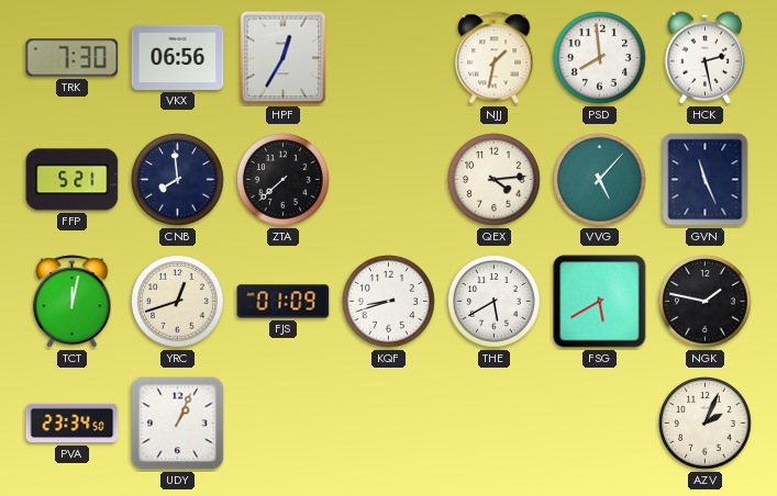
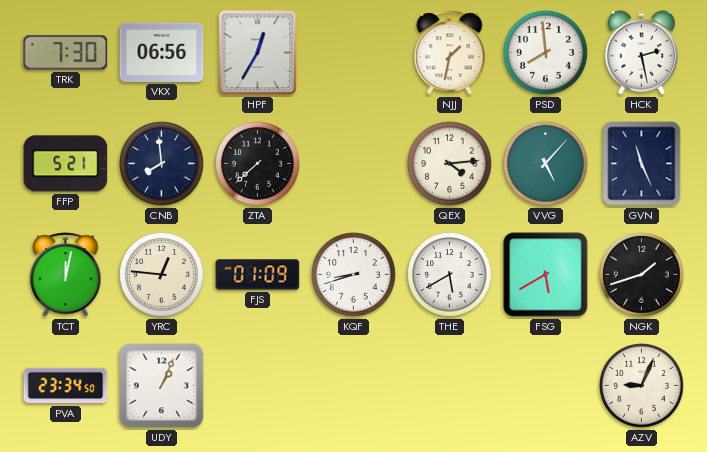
YRC: 12:42 -> 12:46
NGK: 1:47 -> 1:42
AZV: 2:04 -> 9:04
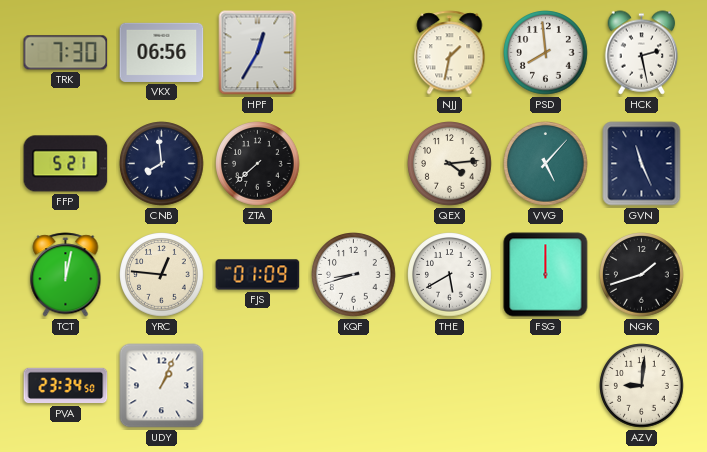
FSG: 5:40 -> 12:00
AZV: 9:04 -> 9:01
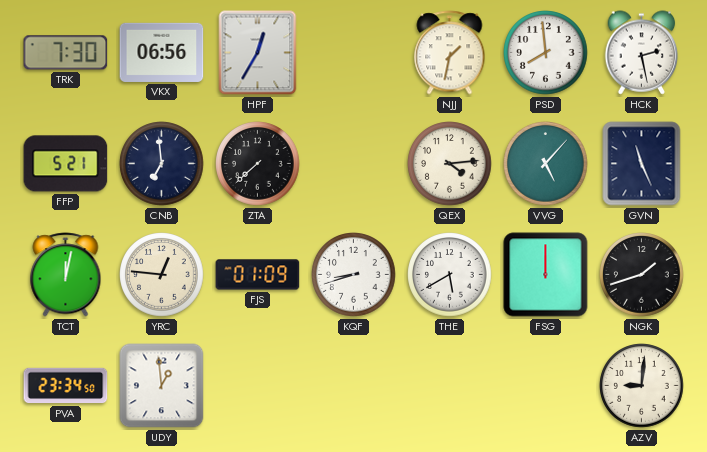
CNB: 7:59 -> 6:59
UDY: 1:04 -> 12:59
